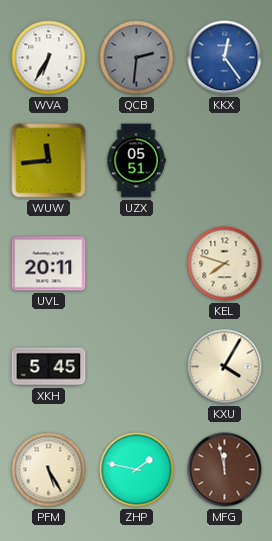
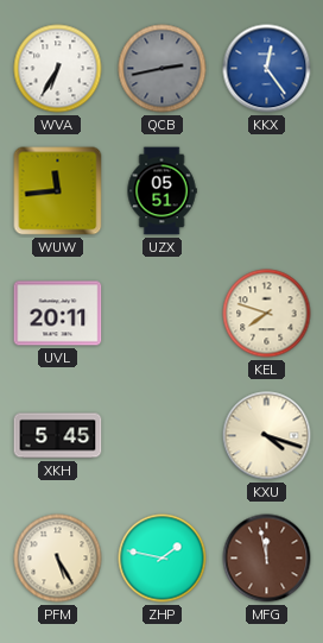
QCB: 2:31 -> 2:43
KXU: 4:05 -> 4:18
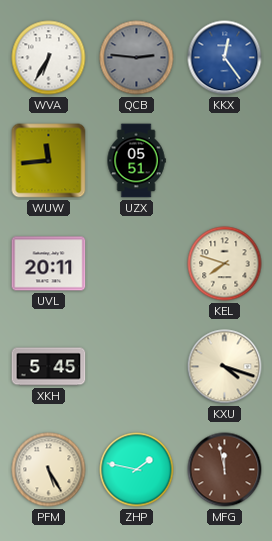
QCB: 2:43 -> 2:46
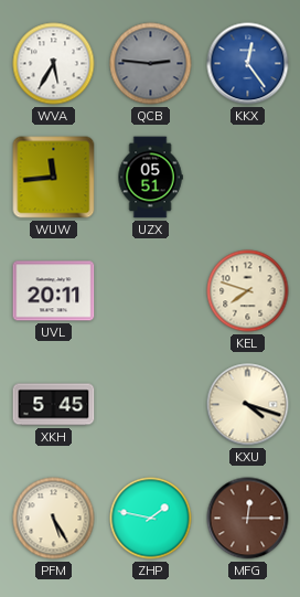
WVA: 6:35 -> 5:35
MFG: 11:58 -> 12:15
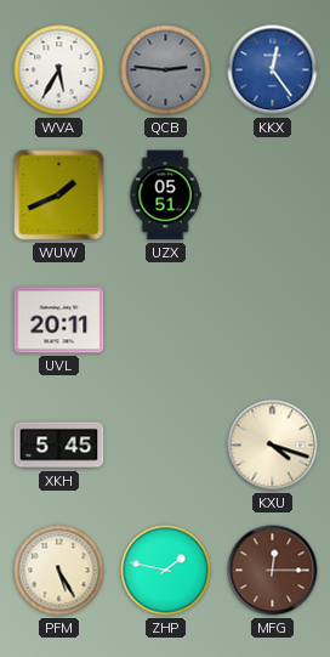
WUW: 11:44 -> 1:41
KEL: 7:48 -> none
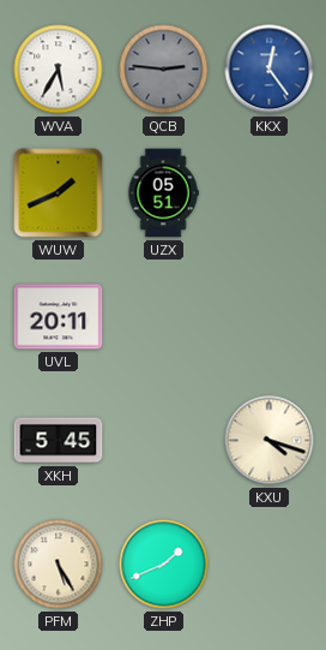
ZHP: 1:47 -> 1:41
MFG: 12:15 -> none
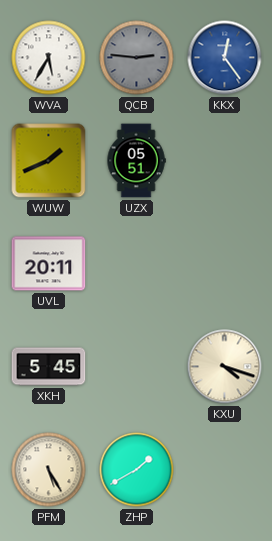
ZHP: 1:41 -> 1:40
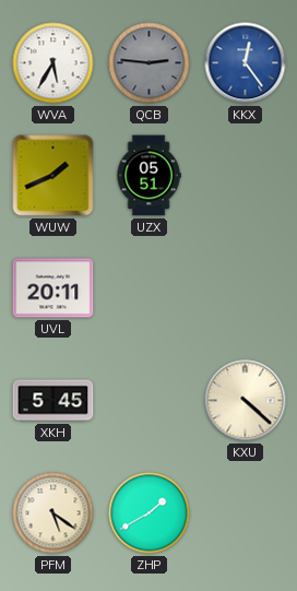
KXU: 4:18 -> 4:22
PFM: 5:25 -> 5:21
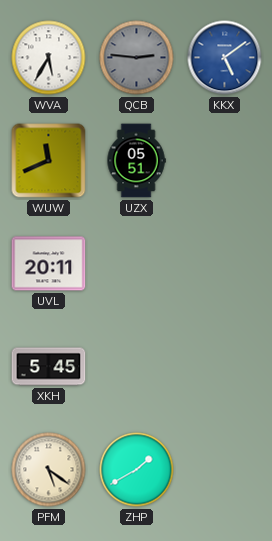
KKX: 12:24 -> 5:09
WUW: 1:41 -> 11:41
KXU: 4:22 -> none
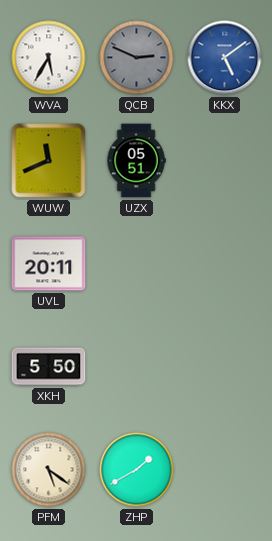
QCB: 2:46 -> 2:49
XKH: 5:45 -> 5:50
